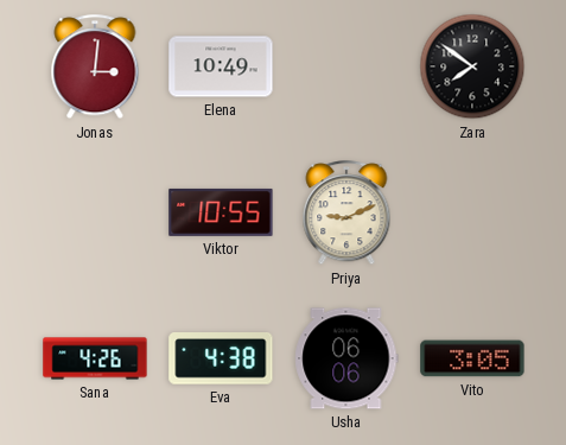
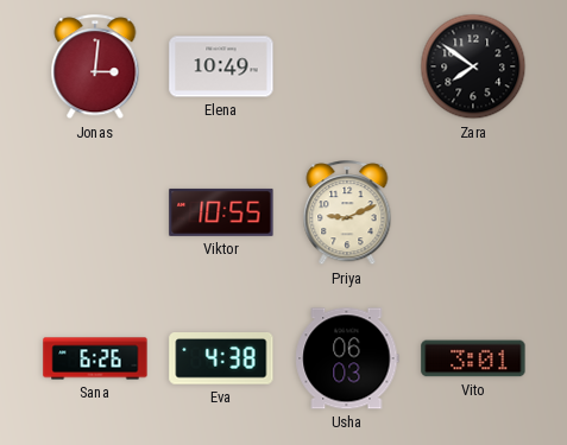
Sana: 4:26 -> 6:26
Usha: 06:06 -> 06:03
Vito: 3:05 -> 3:01
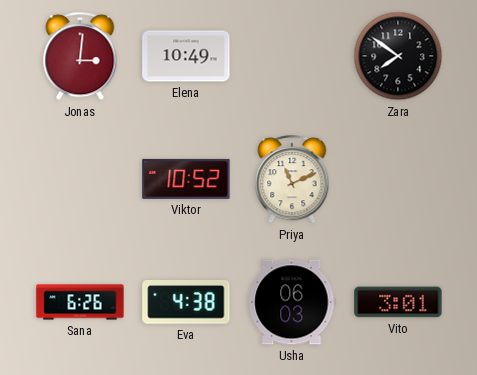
Viktor: 10:55 -> 10:52
Priya: 9:11 -> 11:11
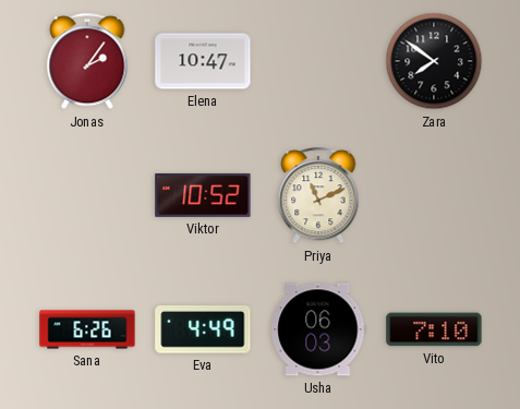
Jonas: 3:01 -> 2:06
Elena: 10:49 -> 10:47
Eva: 4:38 -> 4:49
Vito: 3:01 -> 7:10
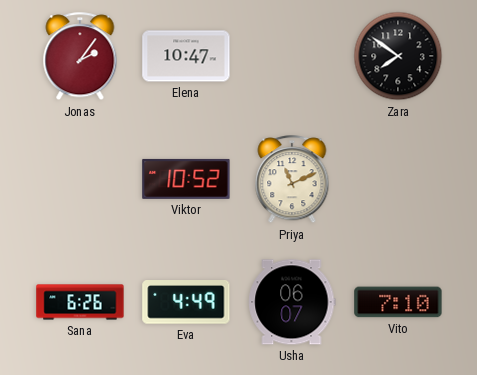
Usha: 06:03 -> 06:07
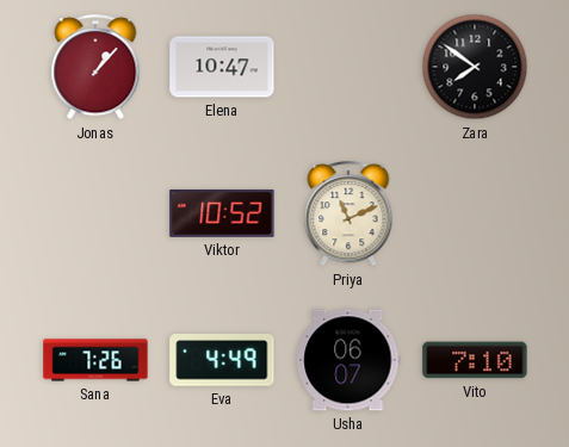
Jonas: 2:06 -> 1:07
Sana: 6:26 -> 7:26
